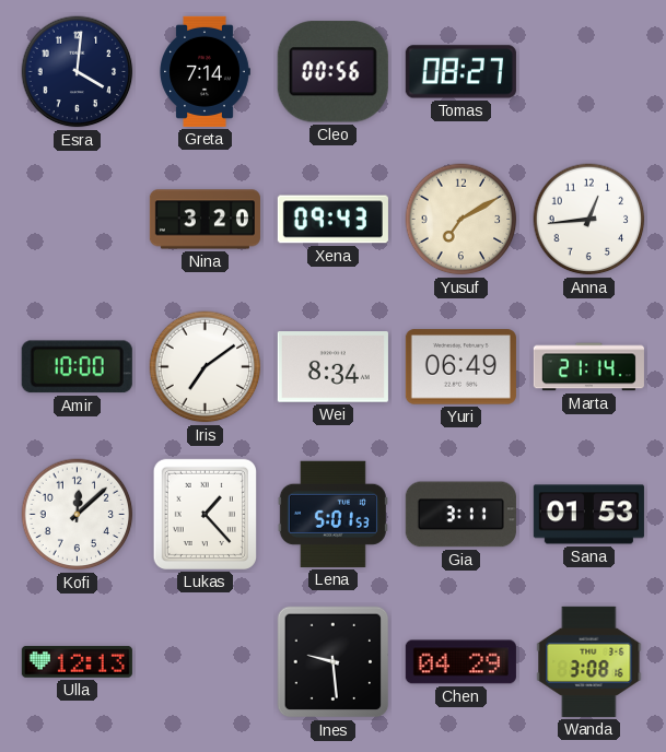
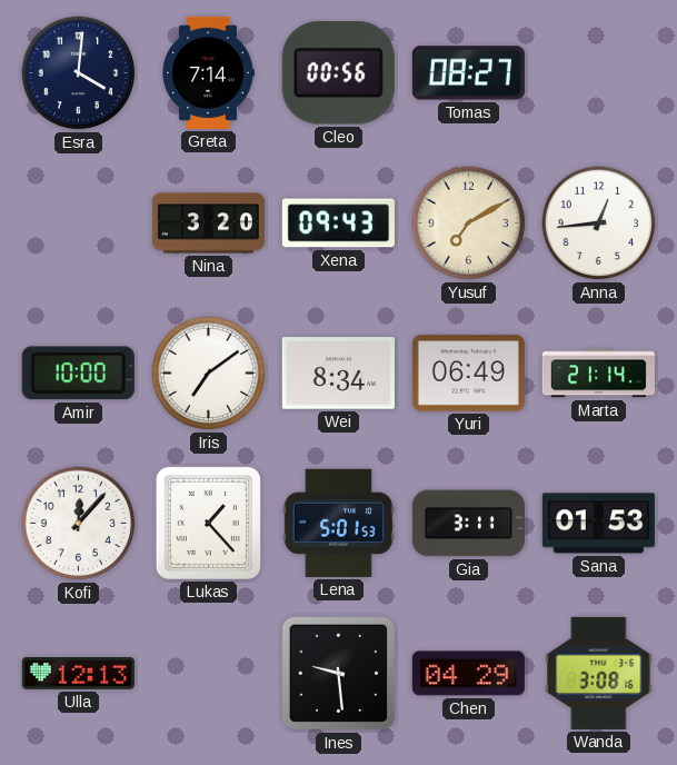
Kofi: 12:08 -> 12:07
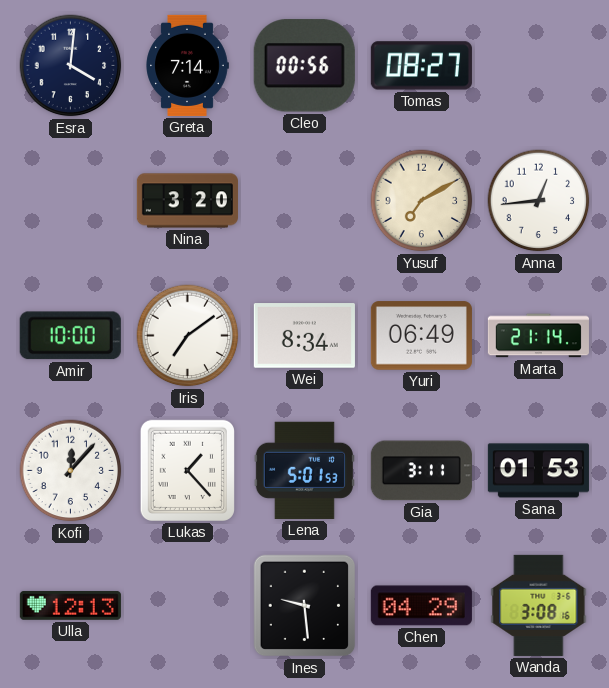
Xena: 09:43 -> none
